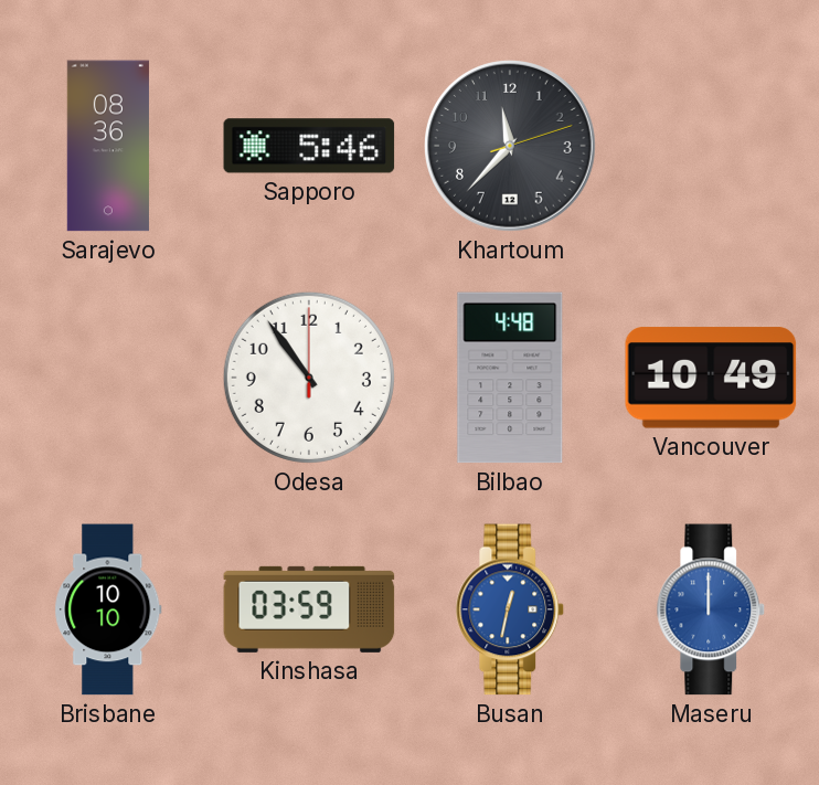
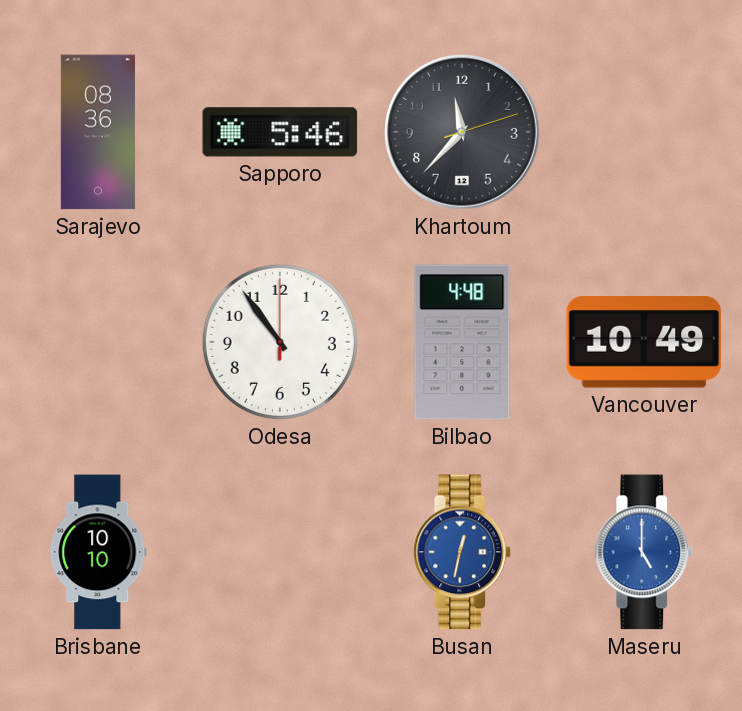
Kinshasa: 03:59 -> none
Maseru: 12:00 -> 5:00
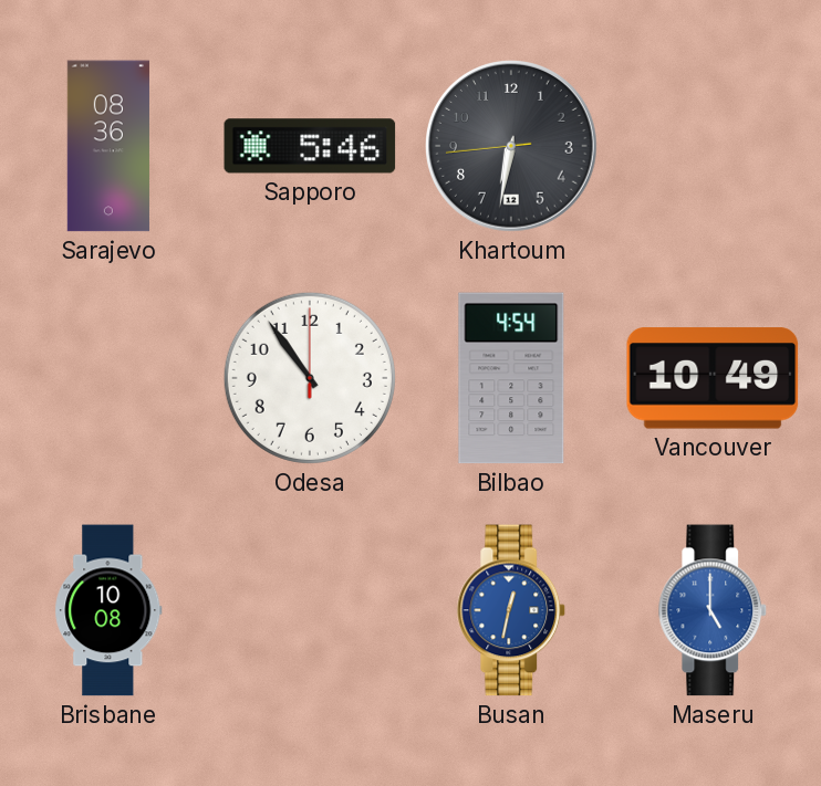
Khartoum: 11:37 -> 6:31
Bilbao: 4:48 -> 4:54
Brisbane: 10:10 -> 10:08
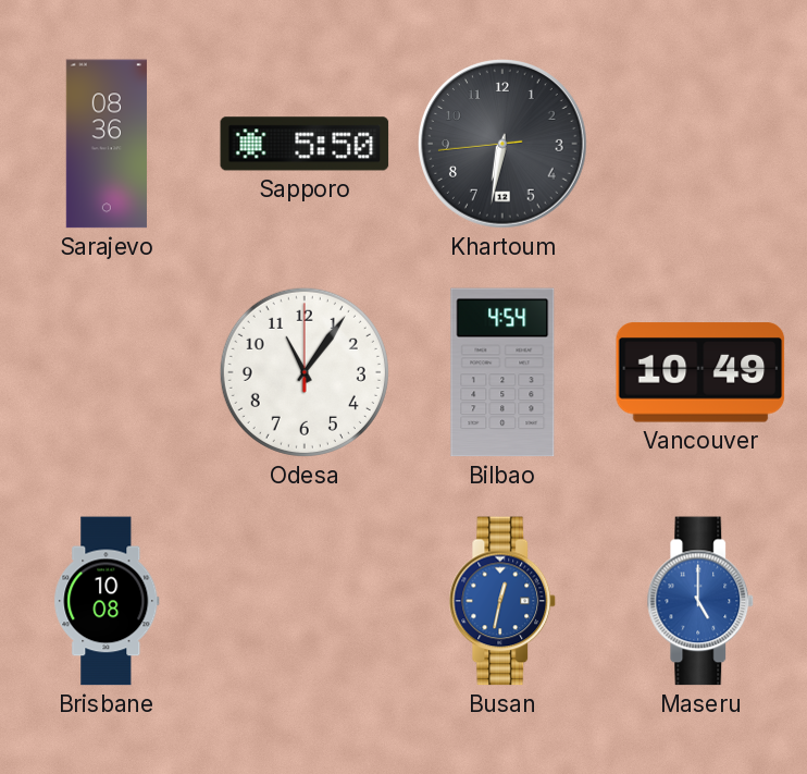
Sapporo: 5:46 -> 5:50
Odesa: 10:54 -> 11:06
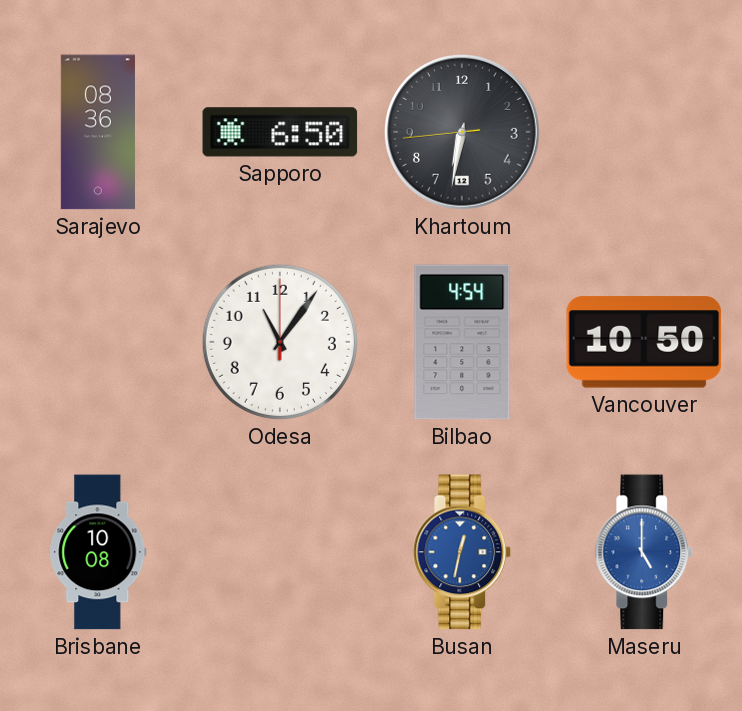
Sapporo: 5:50 -> 6:50
Vancouver: 10:49 -> 10:50
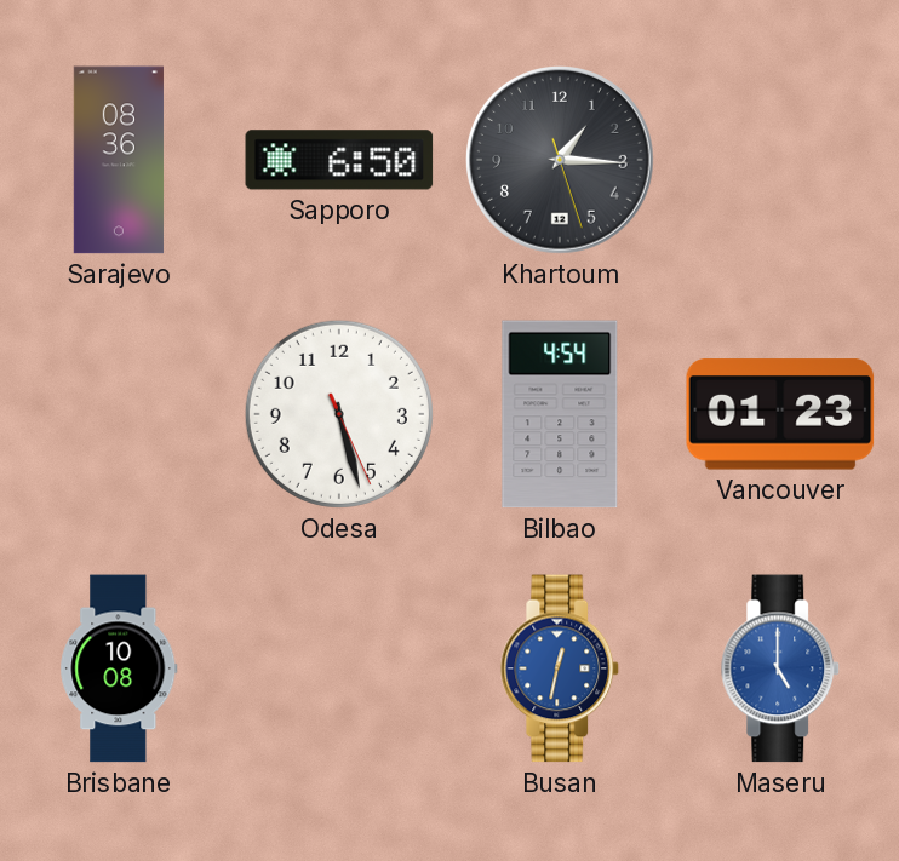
Khartoum: 6:31 -> 1:15
Odesa: 11:06 -> 5:27
Vancouver: 10:50 -> 01:23
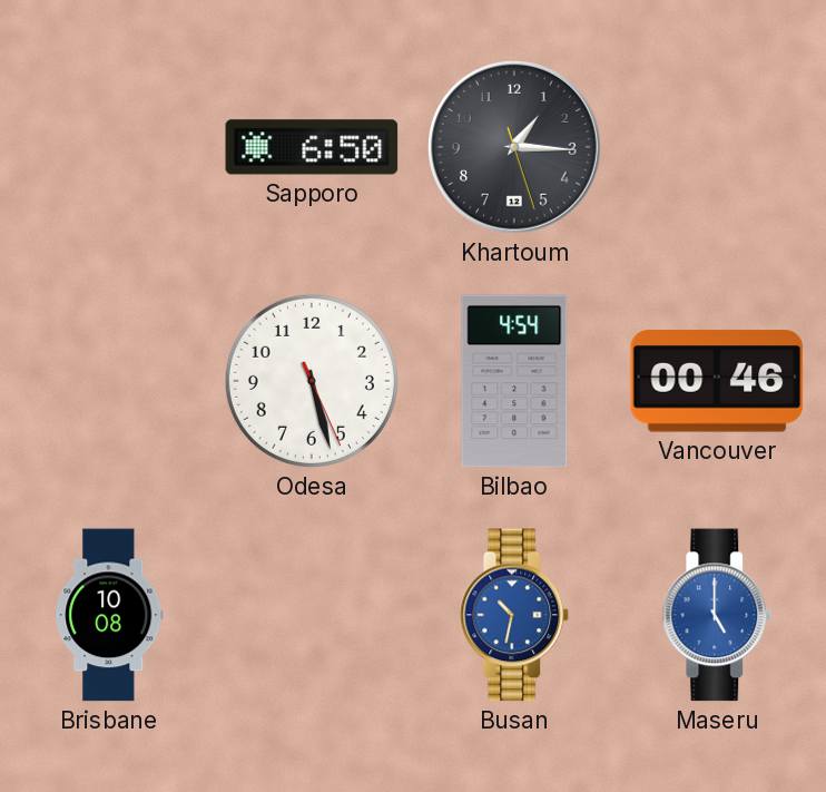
Sarajevo: 08:36 -> none
Vancouver: 01:23 -> 00:46
Busan: 12:32 -> 10:32
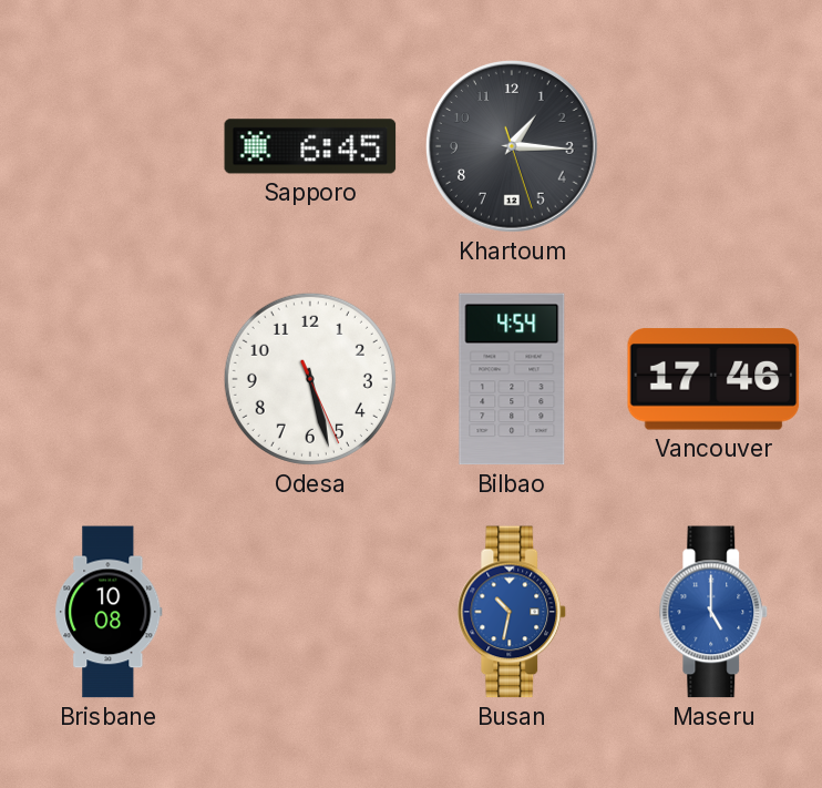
Sapporo: 6:50 -> 6:45
Vancouver: 00:46 -> 17:46
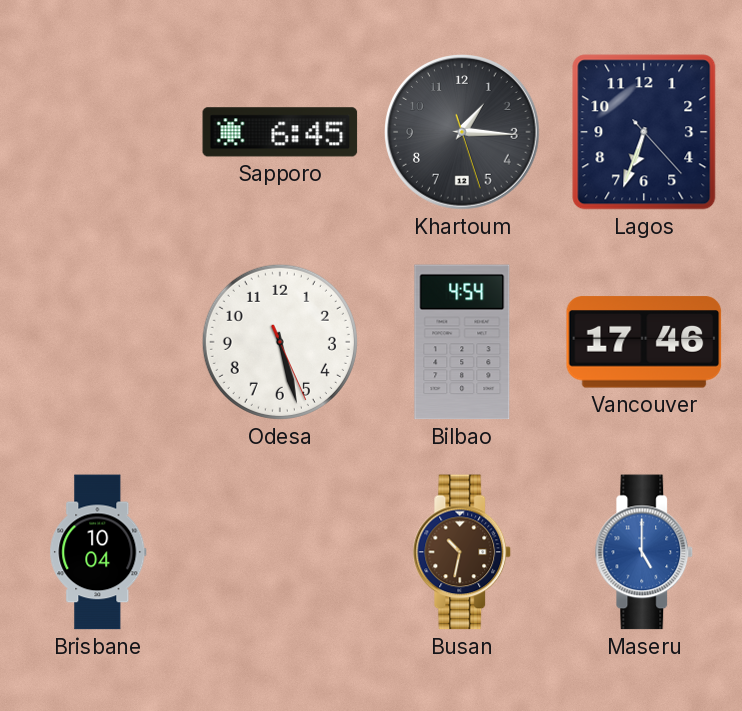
Lagos: none -> 6:33
Brisbane: 10:08 -> 10:04
Busan dial: blue -> brown
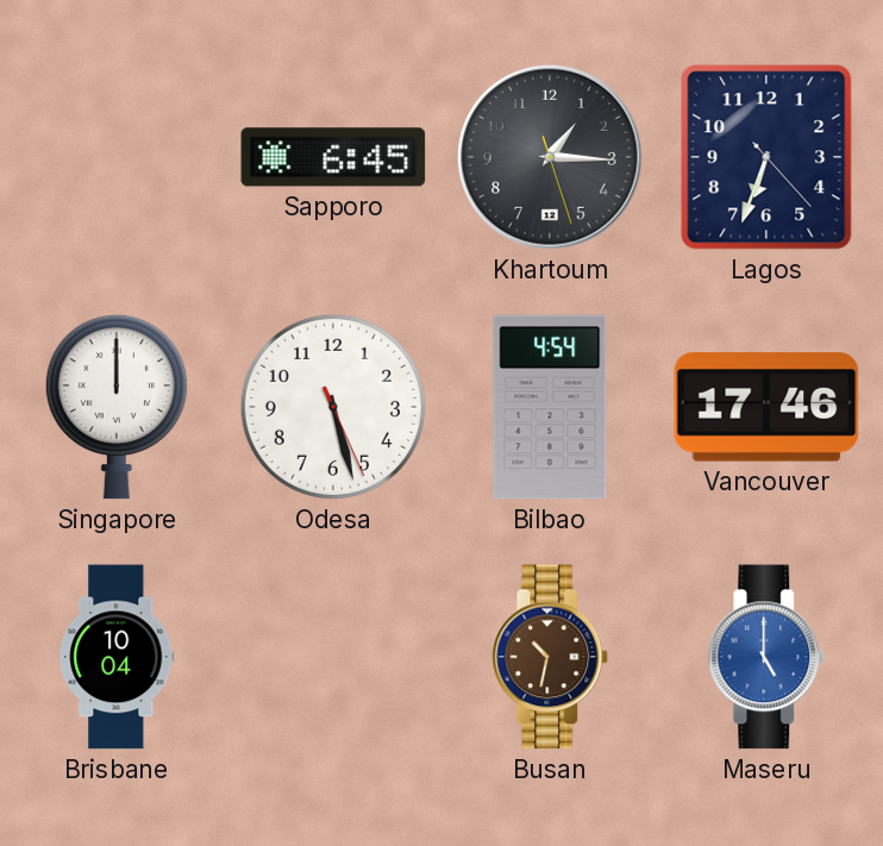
Singapore: none -> 12:00
